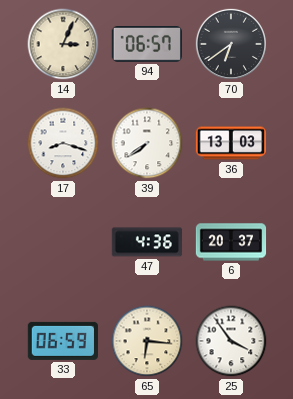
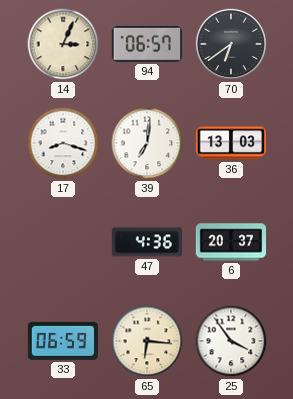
39: 7:39 -> 7:01
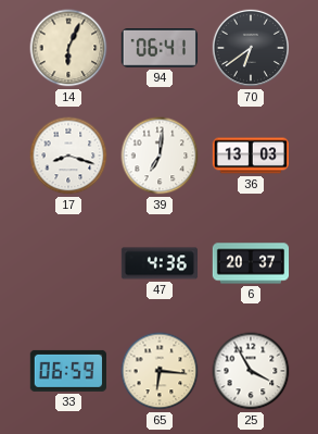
14: 3:04 -> 6:04
94: 06:57 -> 06:41
25: 3:54 -> 3:55
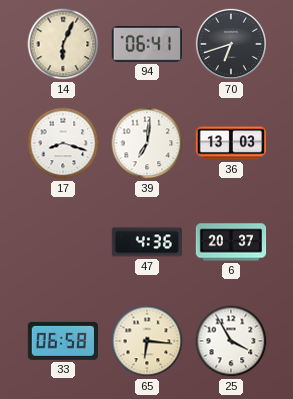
70: 6:39 -> 6:42
33: 06:59 -> 06:58
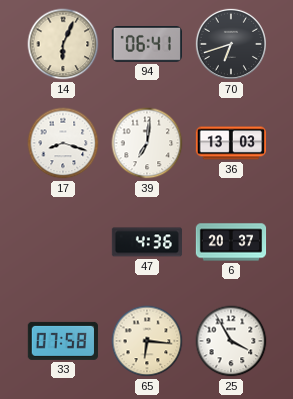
33: 06:58 -> 07:58
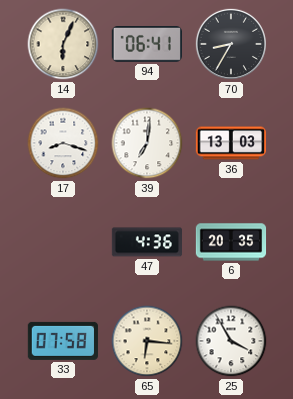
70: 6:42 -> 8:35
6: 20:37 -> 20:35
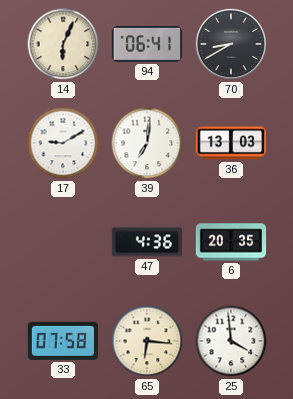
70: 8:35 -> 8:40
17: 8:18 -> 9:10
25: 3:55 -> 3:59
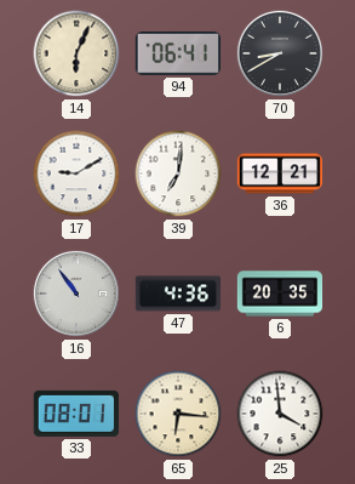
36: 13:03 -> 12:21
16: none -> 10:54
33: 07:58 -> 08:01
